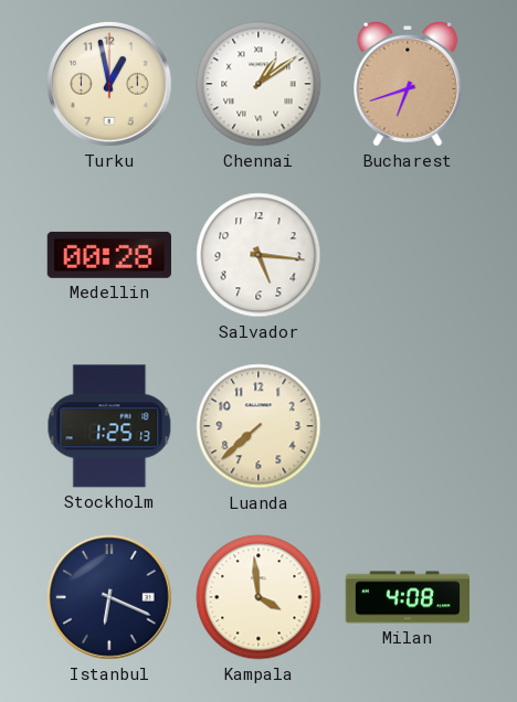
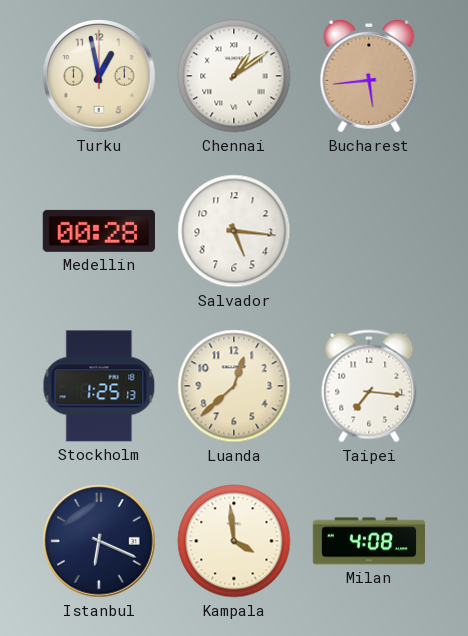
Bucharest: 6:42 -> 5:44
Luanda: 7:38 -> 12:38
Taipei: none -> 7:16
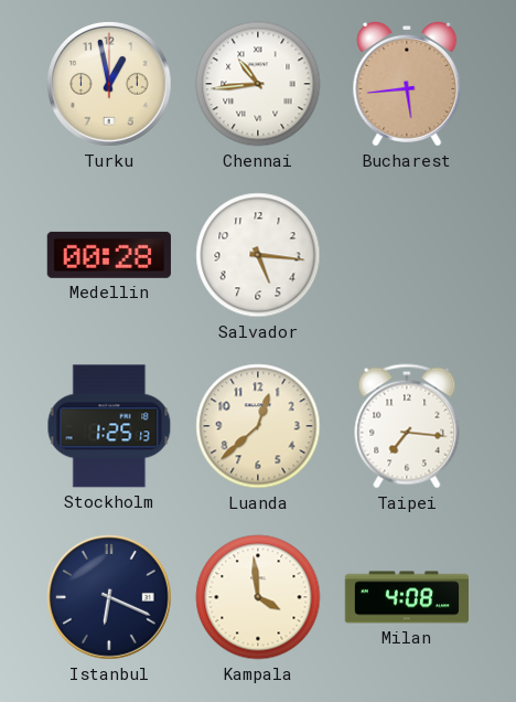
Chennai: 1:09 -> 10:44
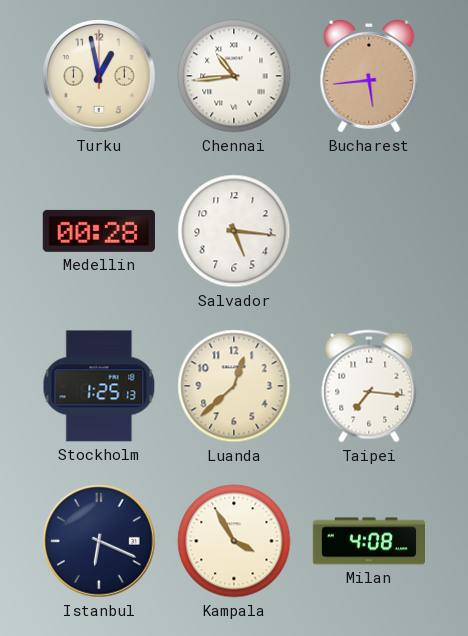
Kampala: 3:59 -> 3:55
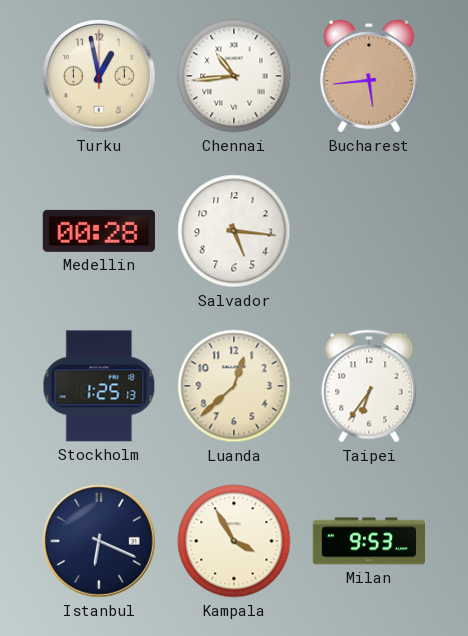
Taipei: 7:16 -> 6:36
Milan: 4:08 -> 9:53
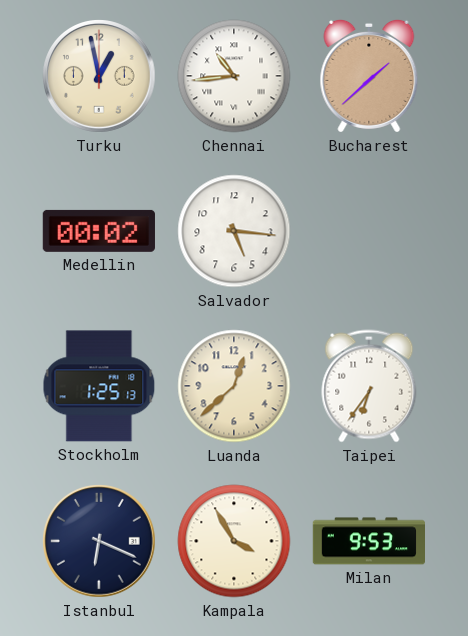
Bucharest: 5:44 -> 1:38
Medellin: 00:28 -> 00:02
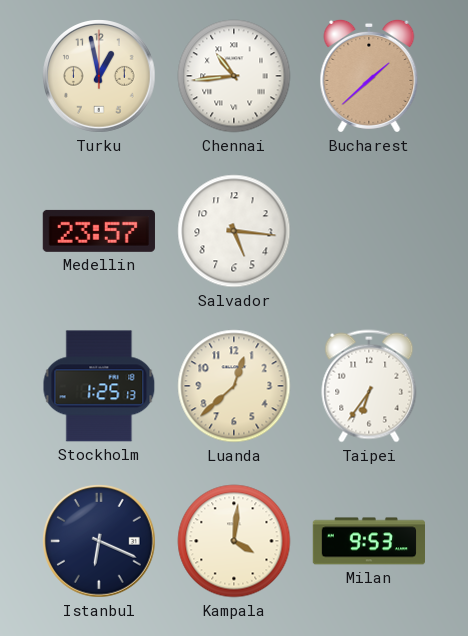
Medellin: 00:02 -> 23:57
Kampala: 3:55 -> 4:01
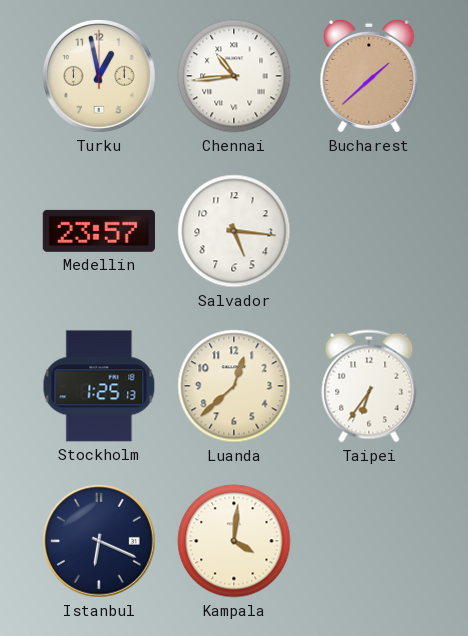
Milan: 9:53 -> none
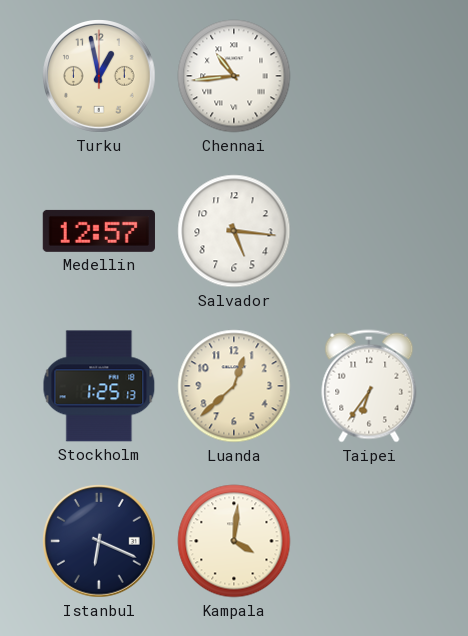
Bucharest: 1:38 -> none
Medellin: 23:57 -> 12:57
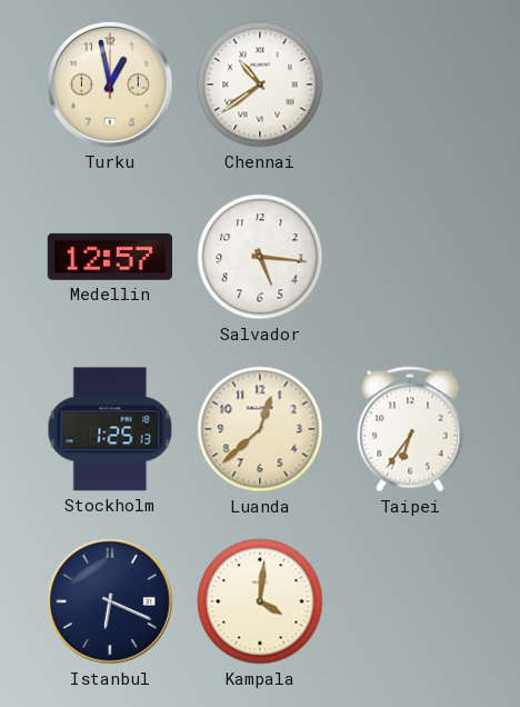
Chennai: 10:44 -> 10:39
